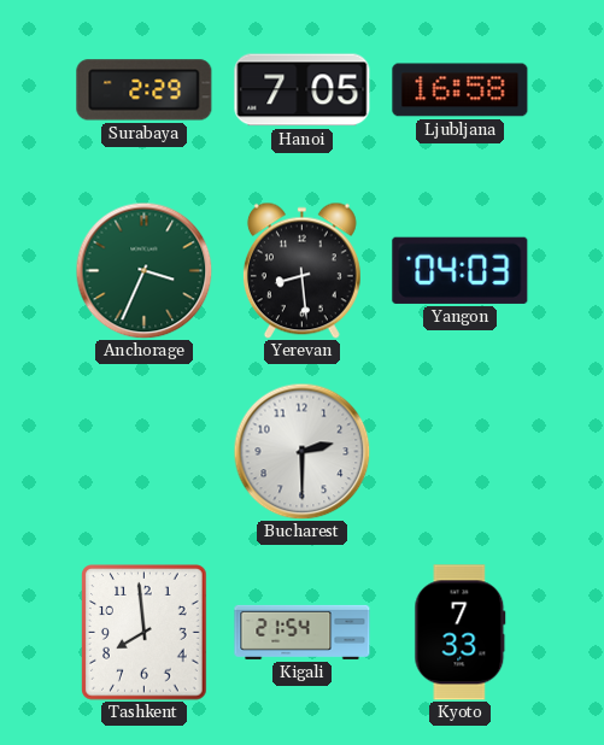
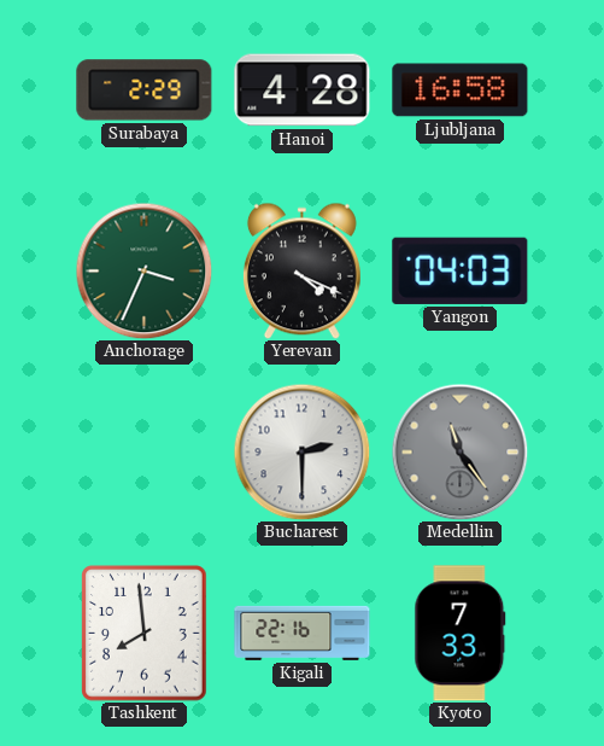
Hanoi: 7:05 -> 4:28
Yerevan: 8:29 -> 4:19
Medellin: none -> 11:24
Kigali: 21:54 -> 22:16
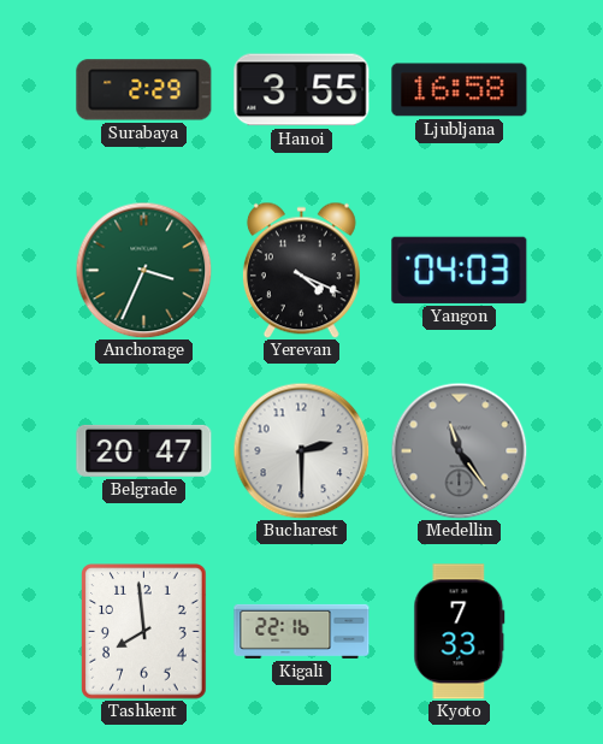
Hanoi: 4:28 -> 3:55
Belgrade: none -> 20:47
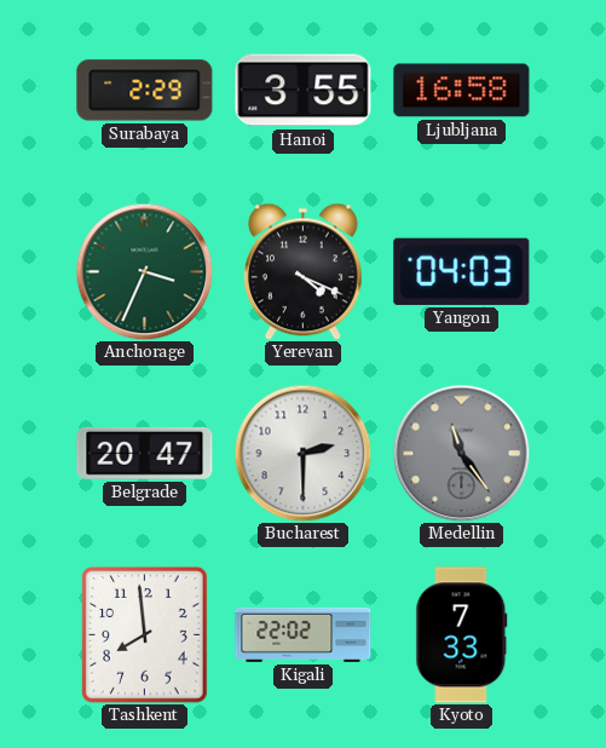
Kigali: 22:16 -> 22:02
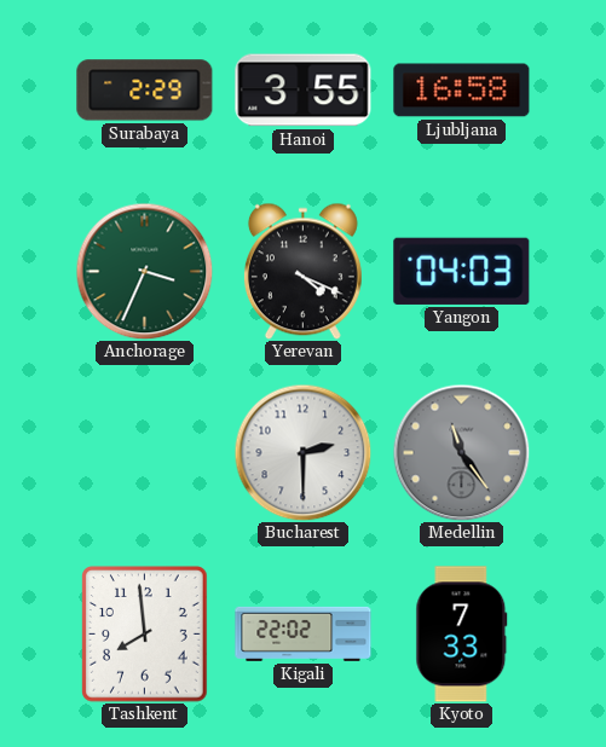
Belgrade: 20:47 -> none
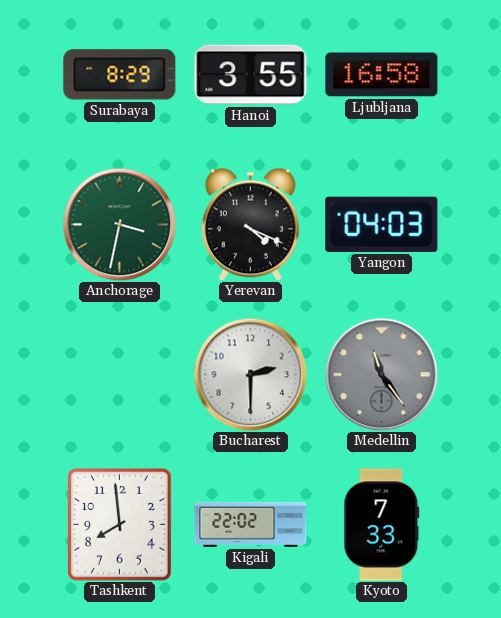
Surabaya: 2:29 -> 8:29
Anchorage: 3:34 -> 3:32
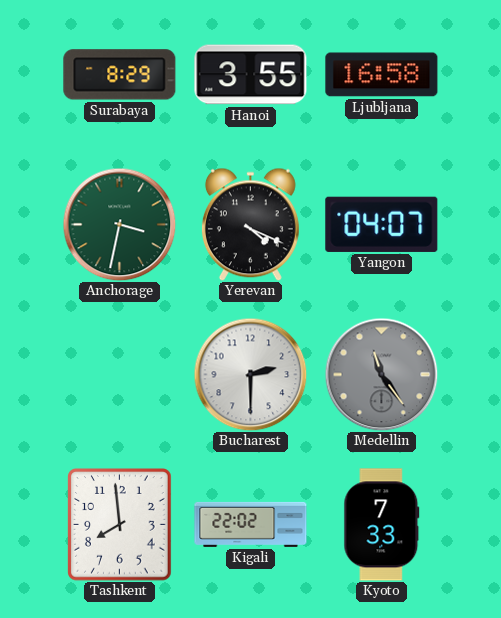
Yangon: 04:03 -> 04:07
